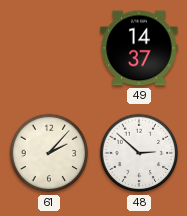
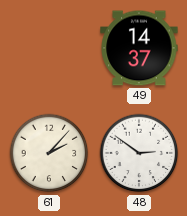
48: 2:52 -> 2:51
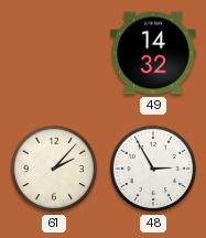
49: 14:37 -> 14:32
48: 2:51 -> 2:55
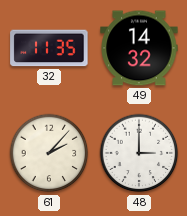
32: none -> 11:35
48: 2:55 -> 3:00
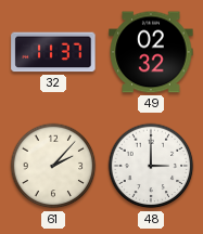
32: 11:35 -> 11:37
49: 14:32 -> 02:32
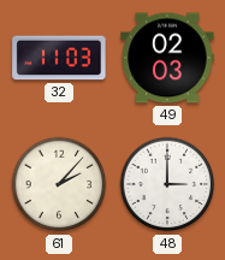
32: 11:37 -> 11:03
49: 02:32 -> 02:03
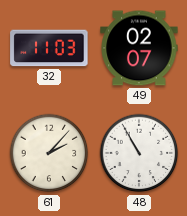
49: 02:03 -> 02:07
48: 3:00 -> 10:55
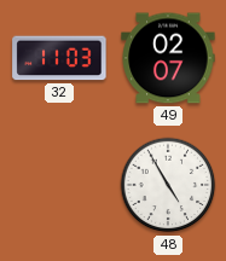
61: 2:07 -> none
48: 10:55 -> 4:55
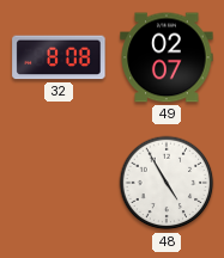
32: 11:03 -> 8:08
